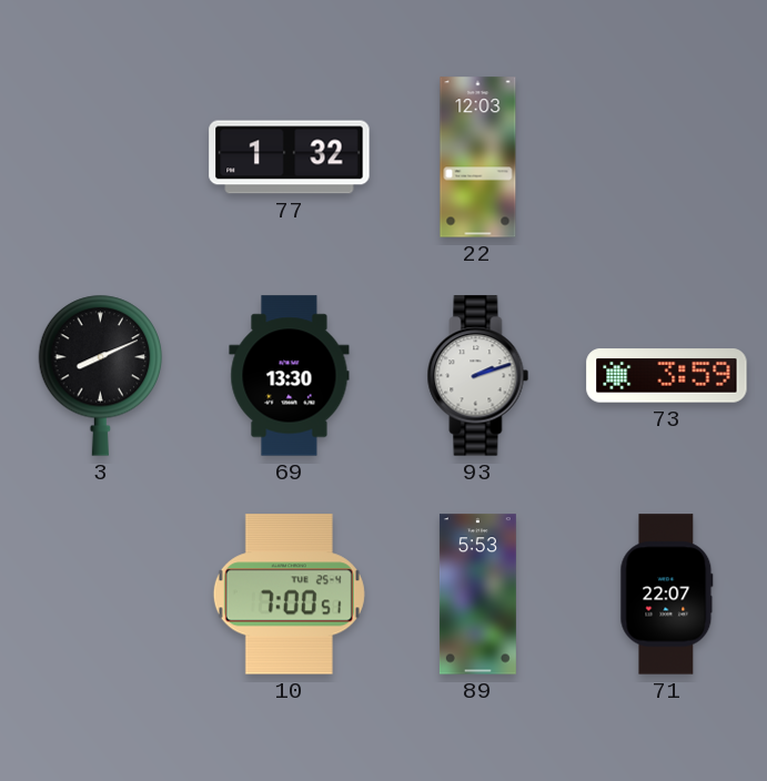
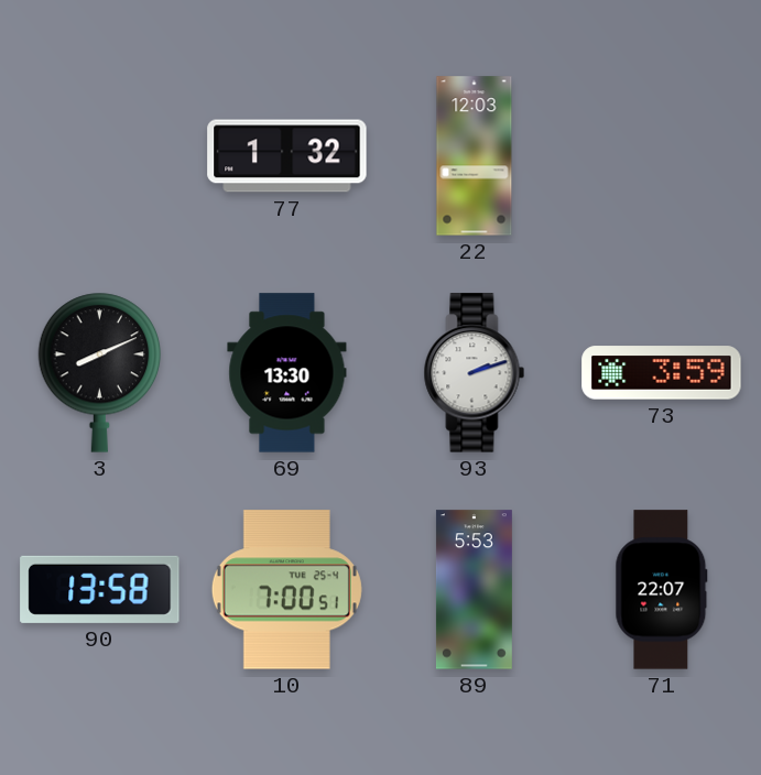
90: none -> 13:58
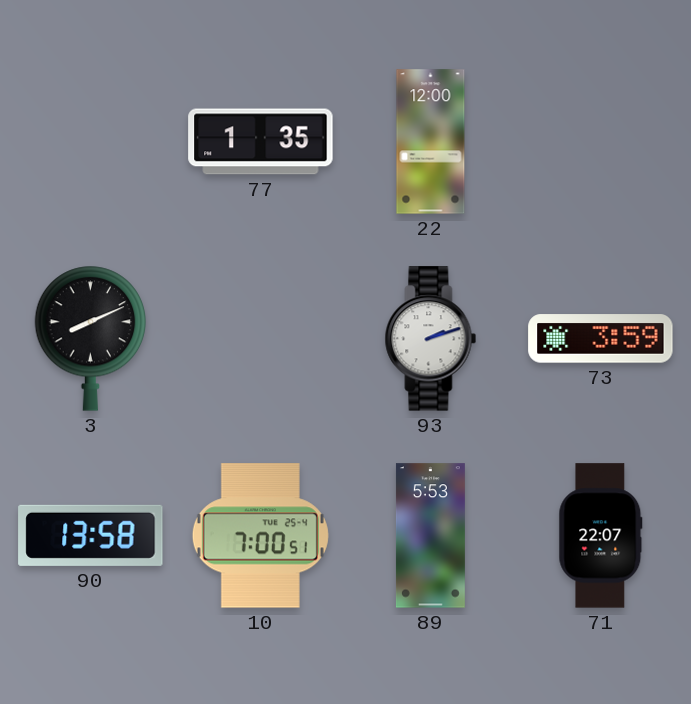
77: 1:32 -> 1:35
22: 12:03 -> 12:00
69: 13:30 -> none
